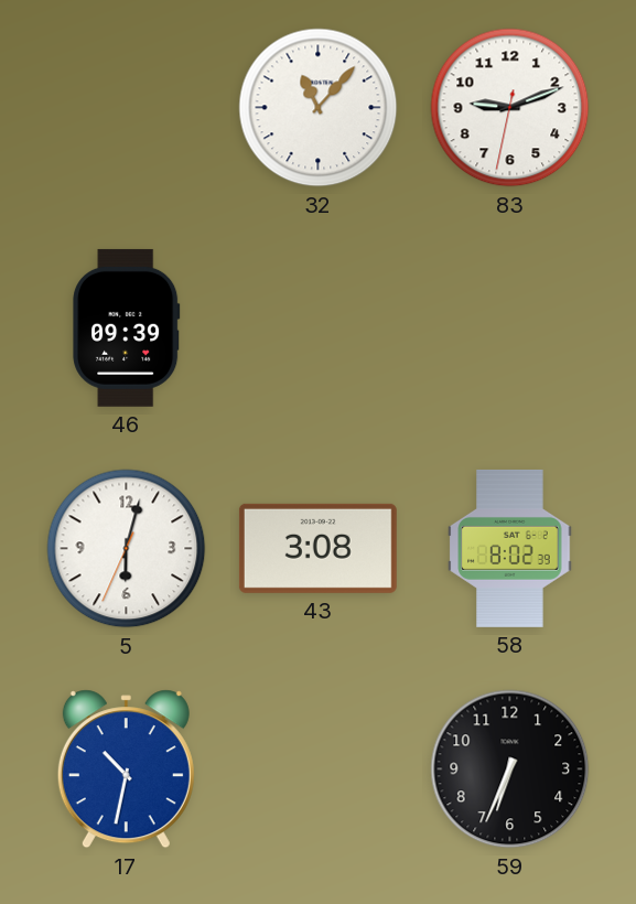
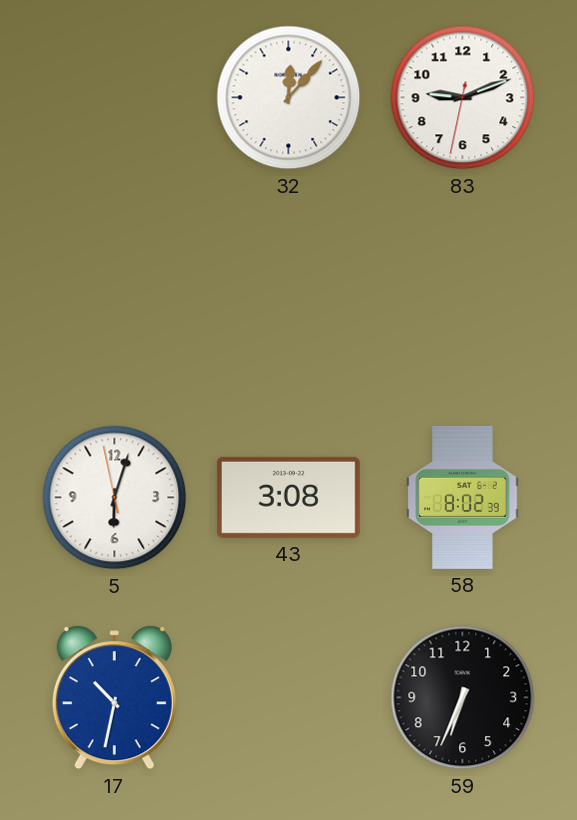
32: 11:07 -> 12:07
46: 09:39 -> none
5: 6:02:34 -> 6:02:58
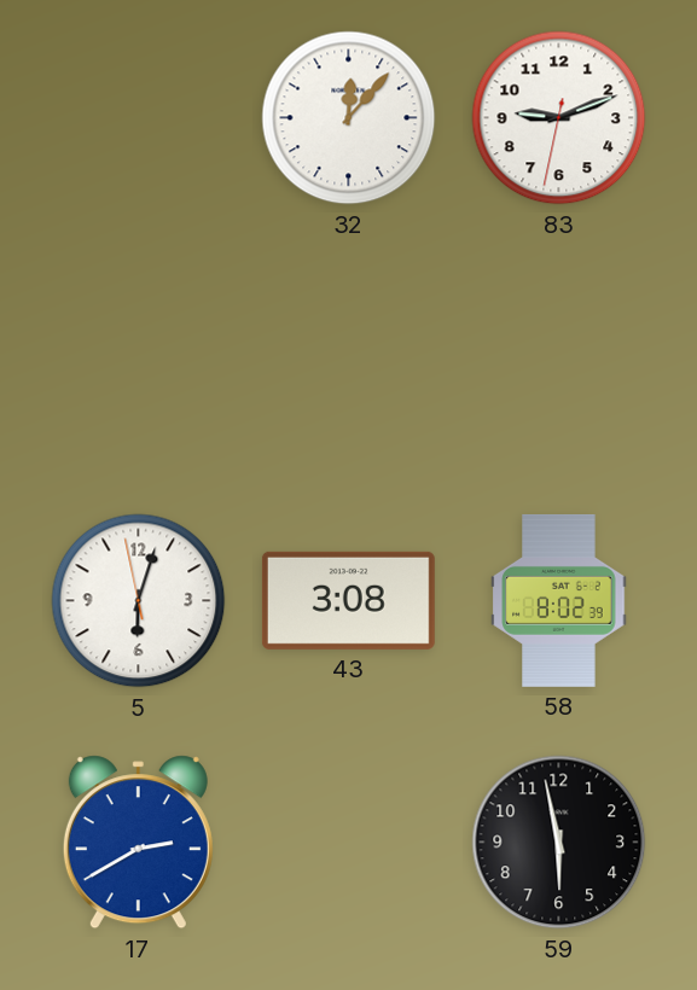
17: 10:32 -> 2:40
59: 6:34 -> 5:58
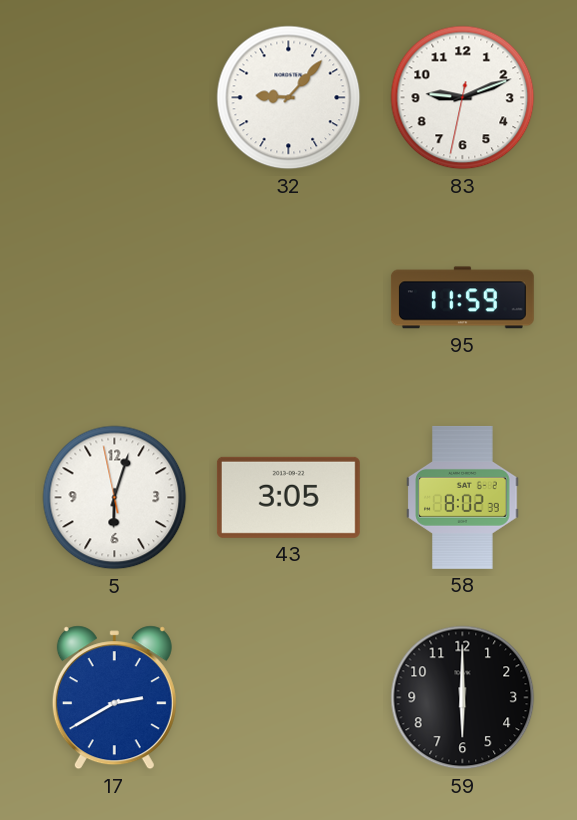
32: 12:07 -> 9:07
95: none -> 11:59
43: 3:08 -> 3:05
59: 5:58 -> 6:00
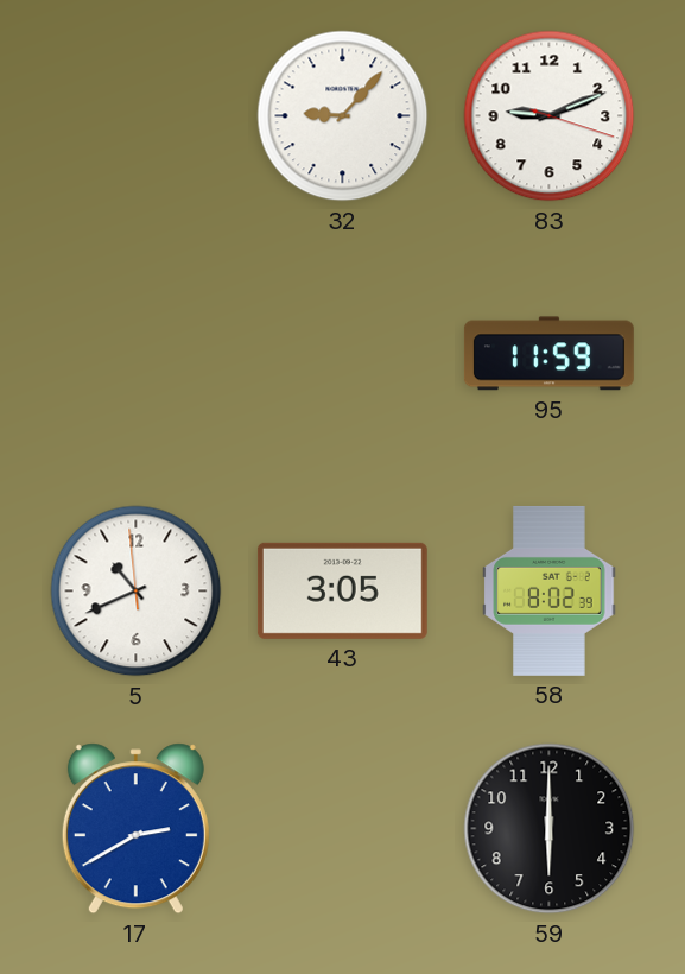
83: 9:11:32 -> 9:11:18
5: 6:02 -> 10:40
